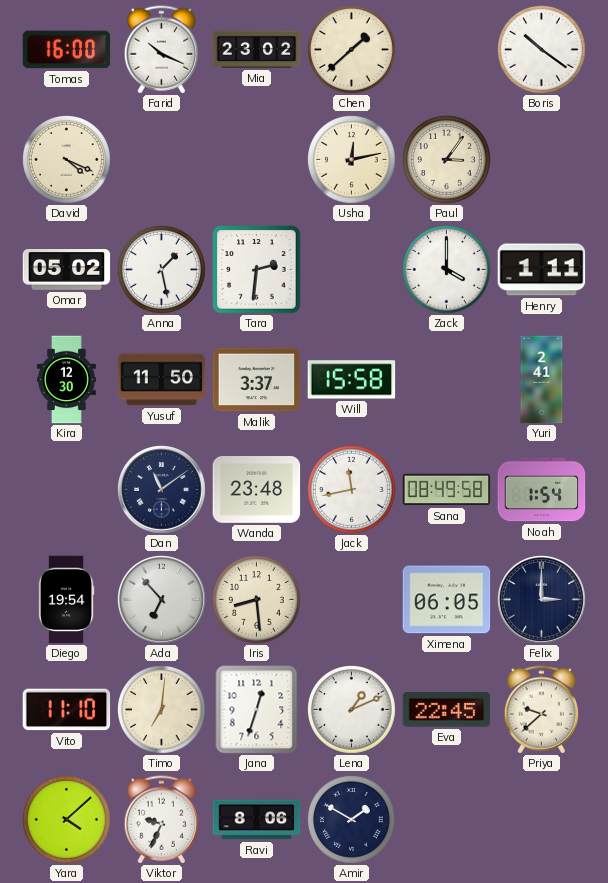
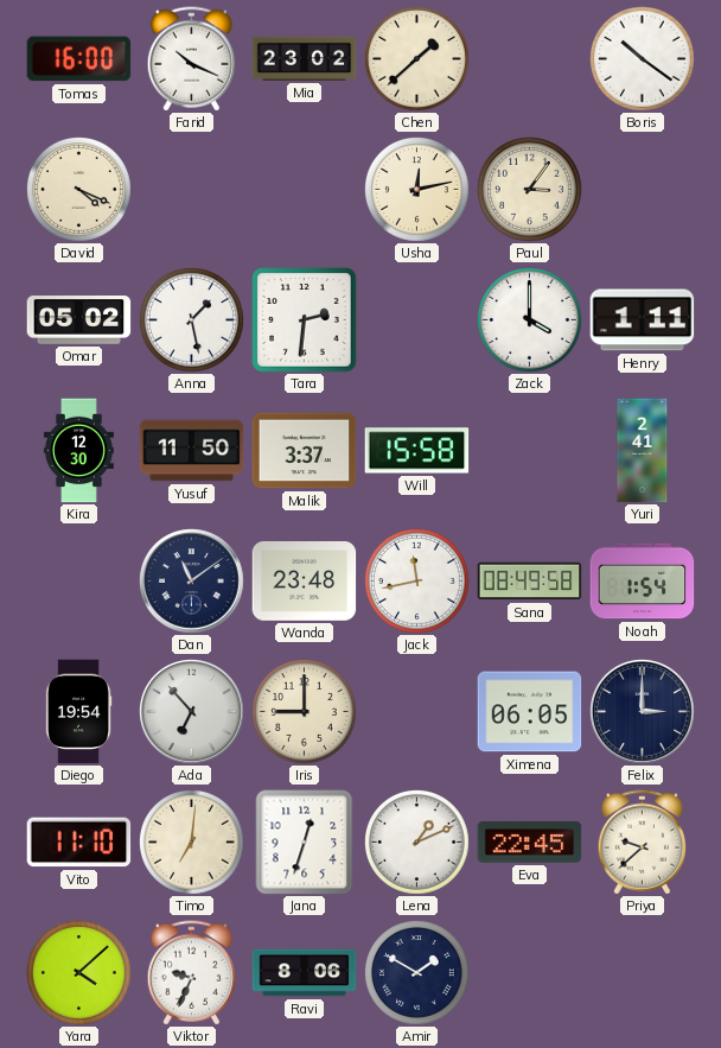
Iris: 8:29 -> 9:00
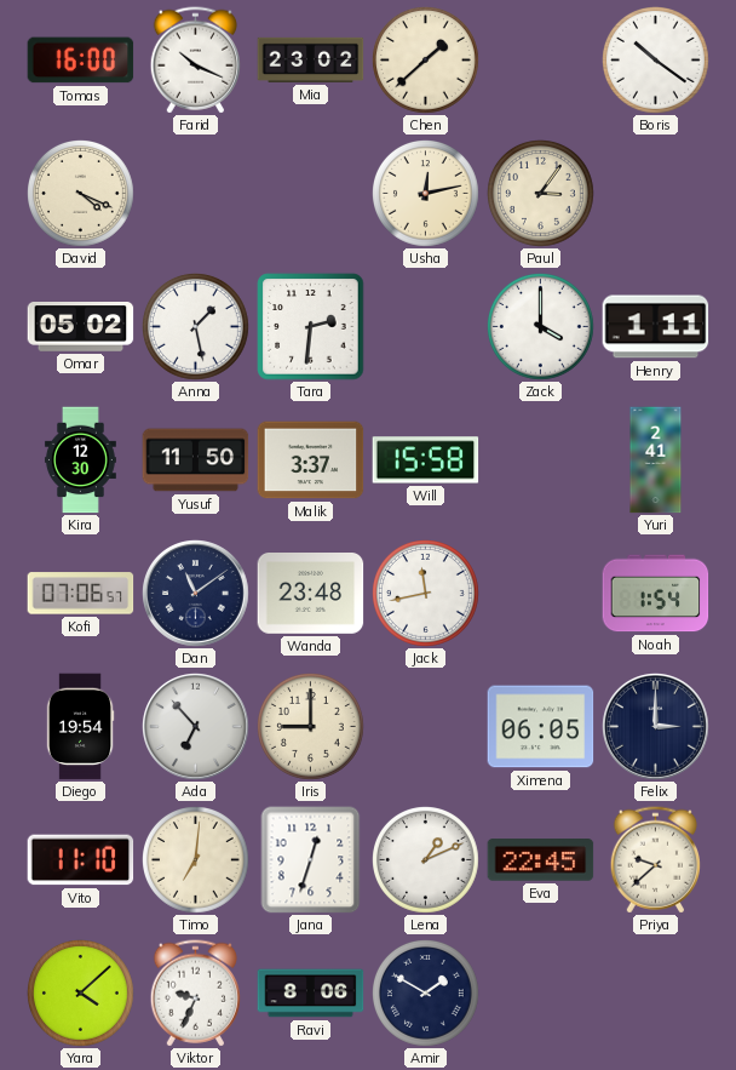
Kofi: none -> 07:06
Sana: 08:49 -> none
